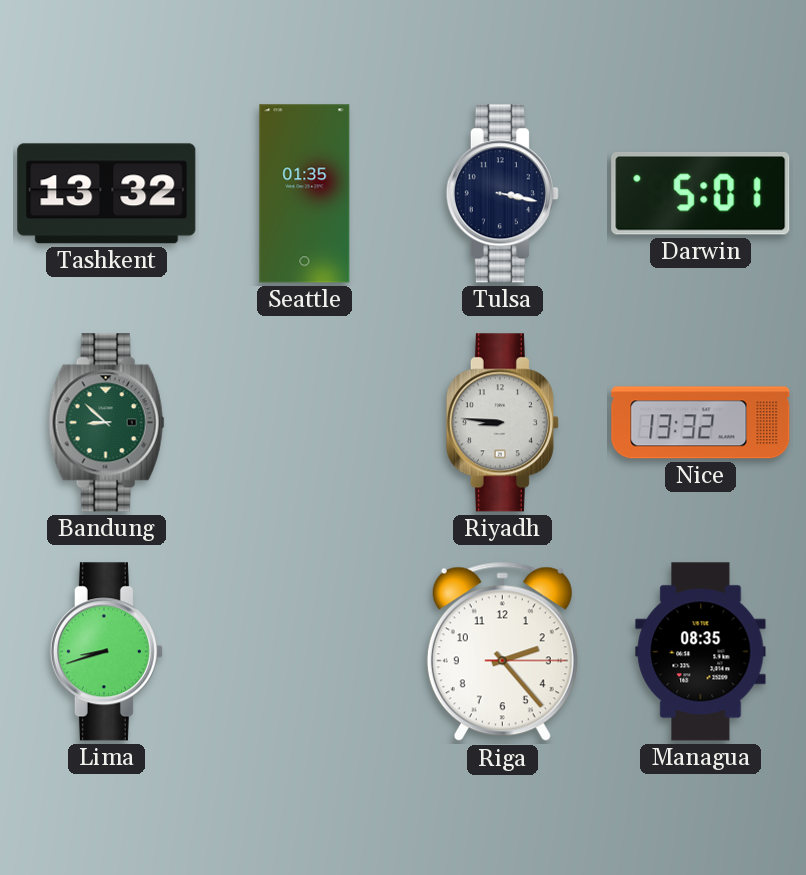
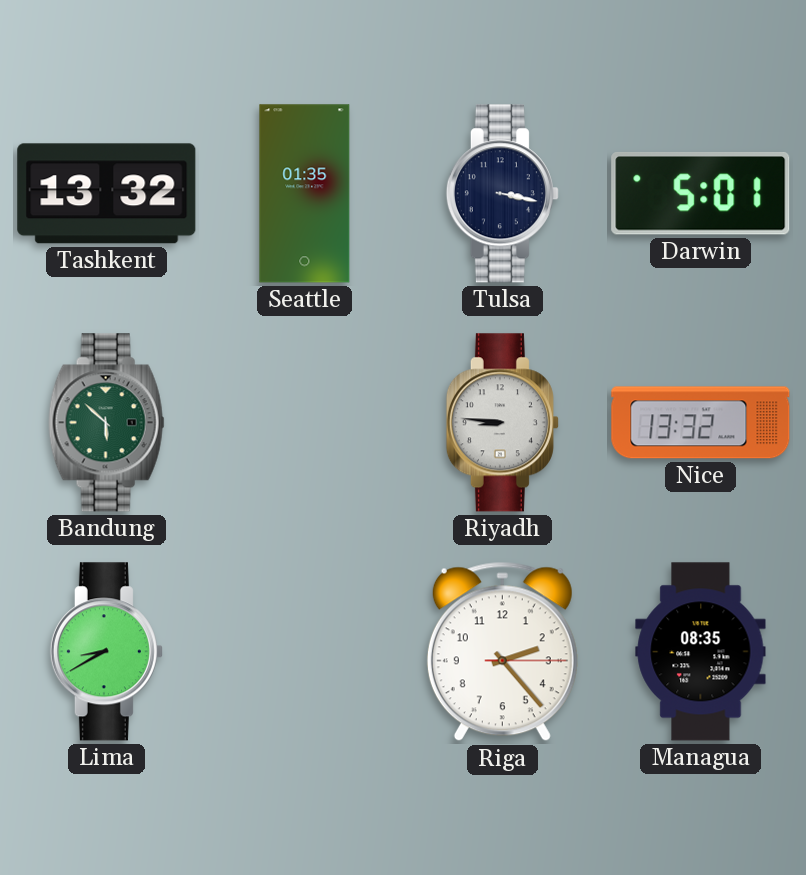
Bandung: 8:52 -> 5:52
Lima: 8:42 -> 8:40
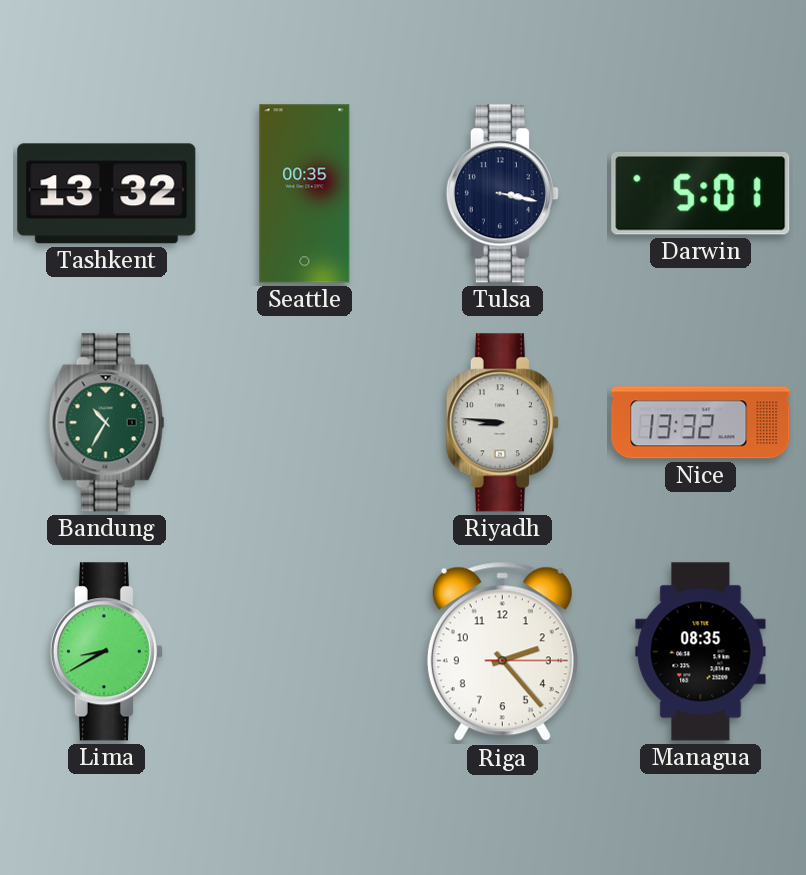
Seattle: 01:35 -> 00:35
Bandung: 5:52 -> 10:35
